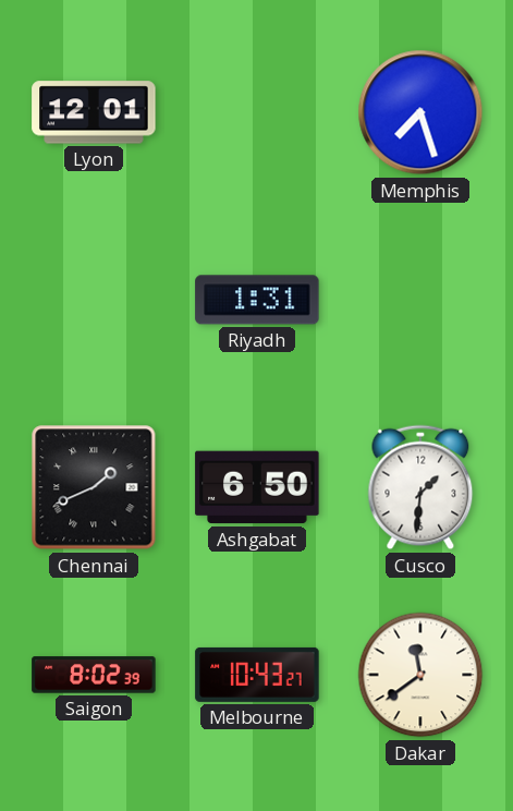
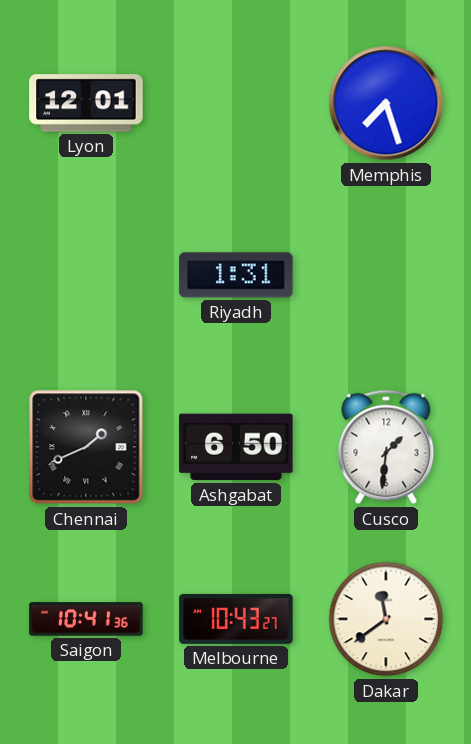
Saigon: 8:02 -> 10:41
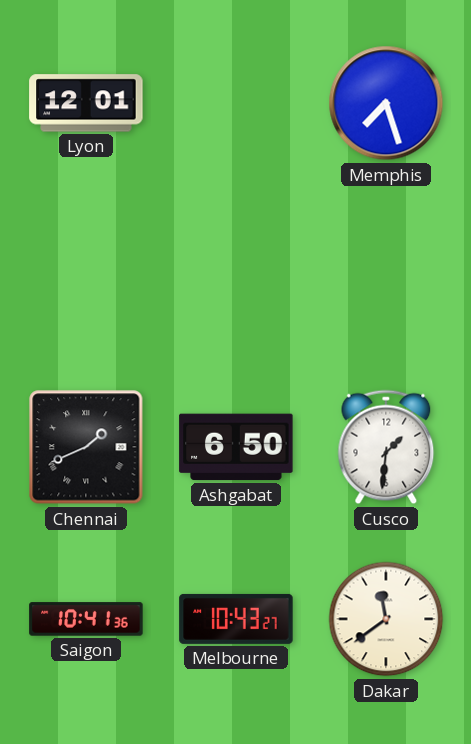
Riyadh: 1:31 -> none
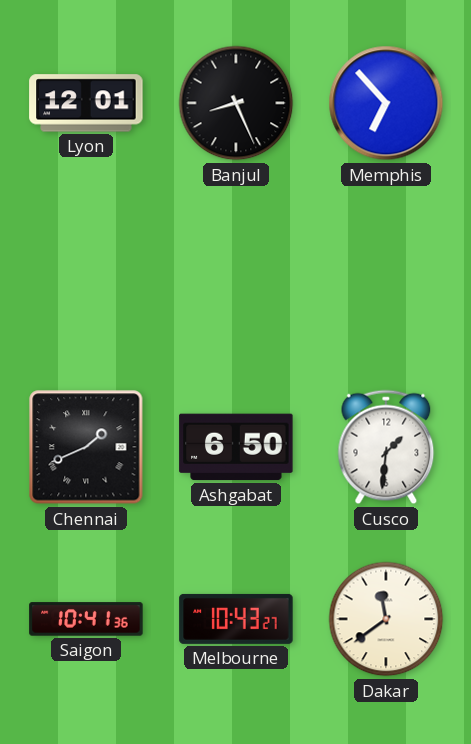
Banjul: none -> 8:26
Memphis: 7:27 -> 6:53
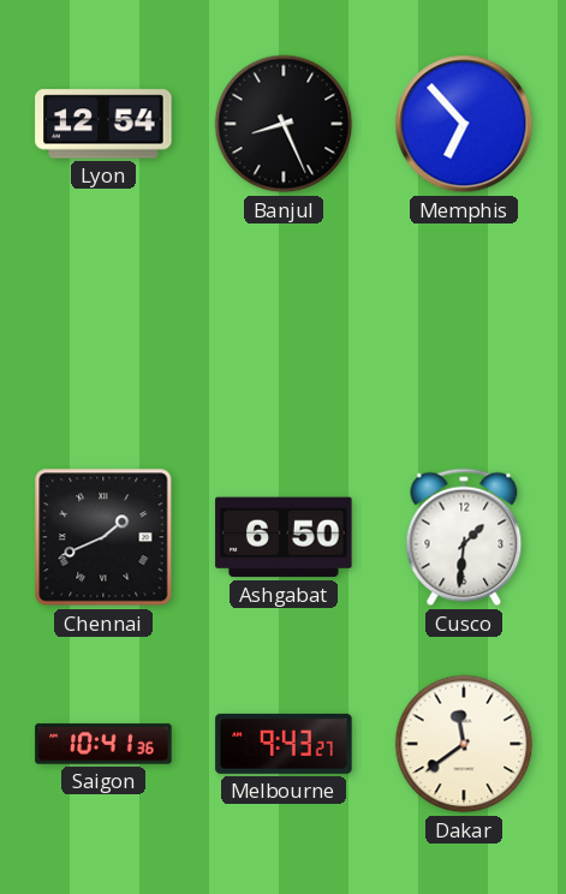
Lyon: 12:01 -> 12:54
Melbourne: 10:43 -> 9:43
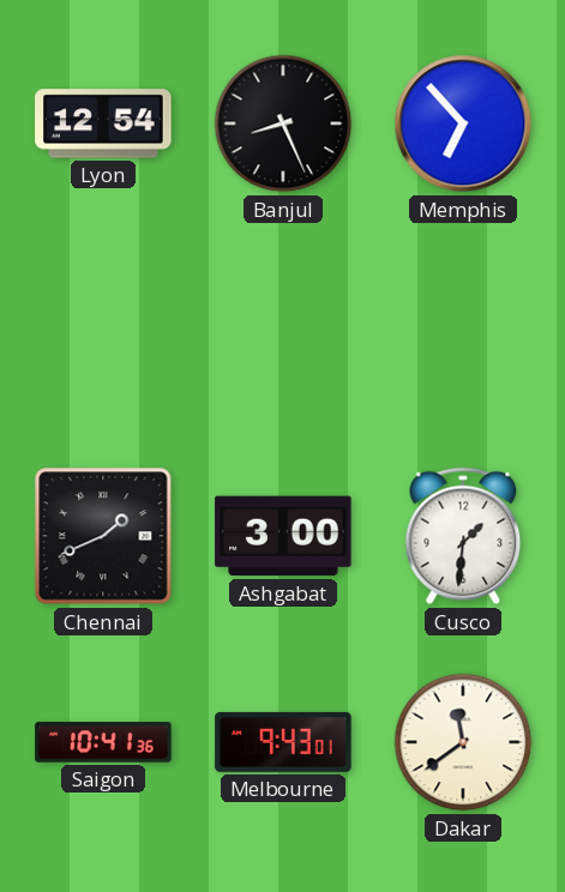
Ashgabat: 6:50 -> 3:00
Melbourne: 9:43:27 -> 9:43:01
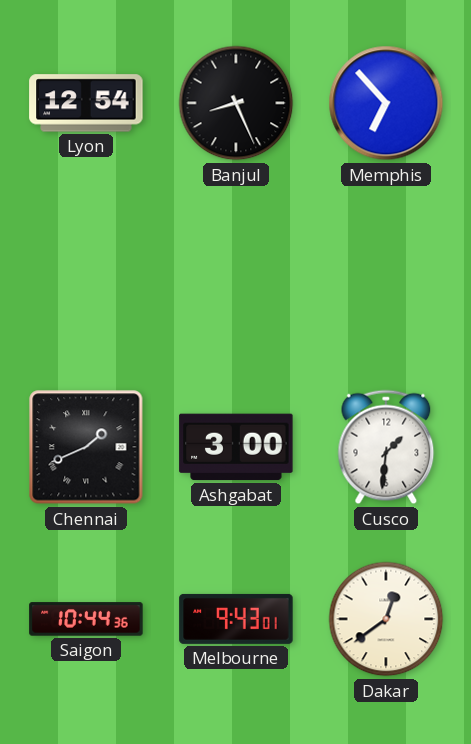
Saigon: 10:41 -> 10:44
Dakar: 11:39 -> 12:39
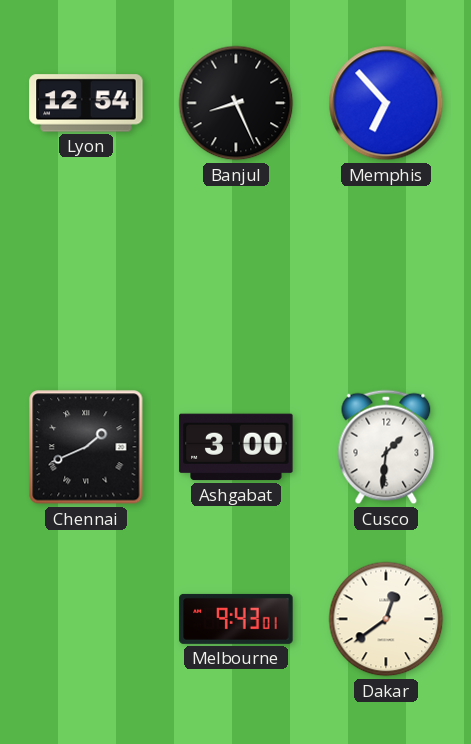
Saigon: 10:44 -> none
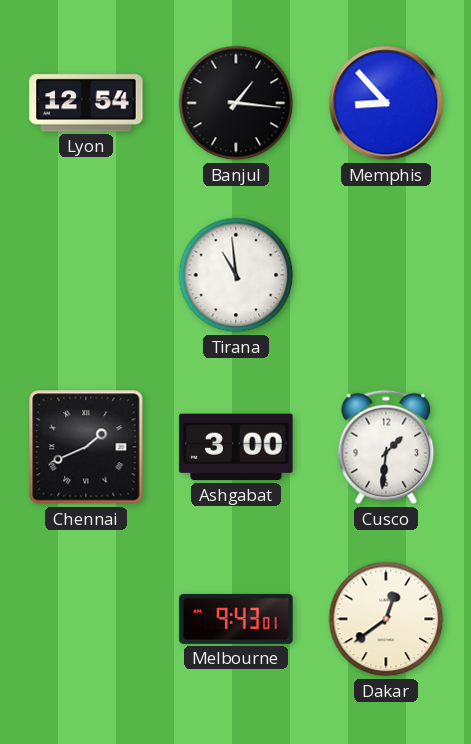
Banjul: 8:26 -> 1:16
Memphis: 6:53 -> 8:53
Tirana: none -> 10:59
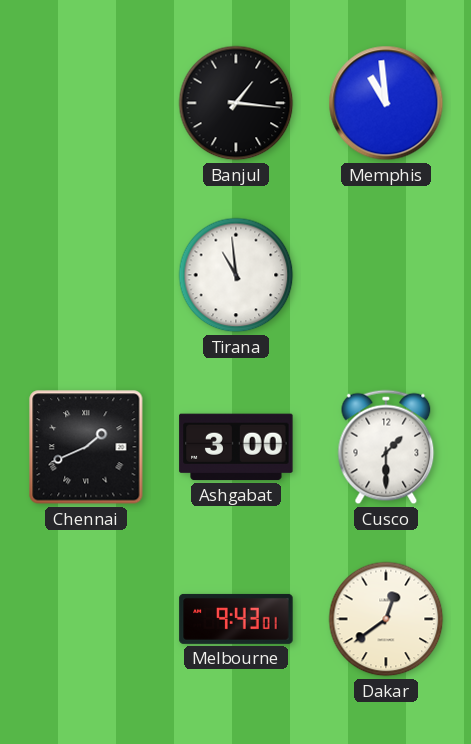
Lyon: 12:54 -> none
Memphis: 8:53 -> 10:59
Cusco: 1:31 -> 1:30
